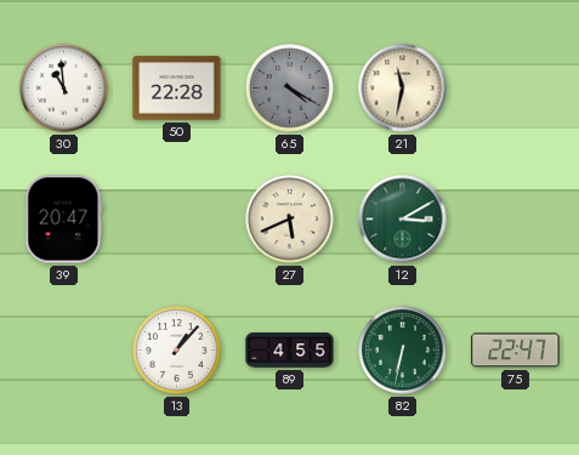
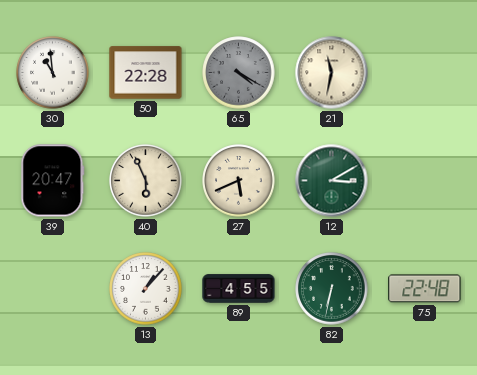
40: none -> 5:56
75: 22:47 -> 22:48
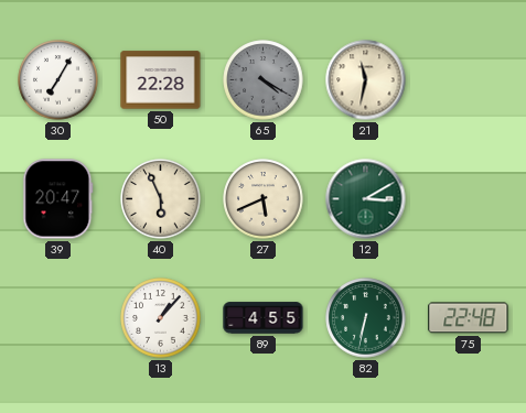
30: 10:59 -> 7:05
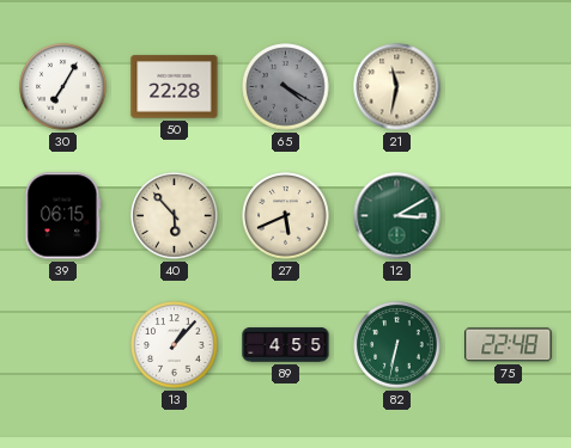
39: 20:47 -> 06:15
40: 5:56 -> 5:53
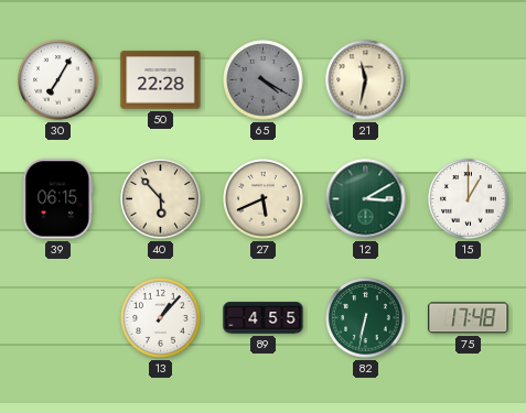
15: none -> 1:00
75: 22:48 -> 17:48
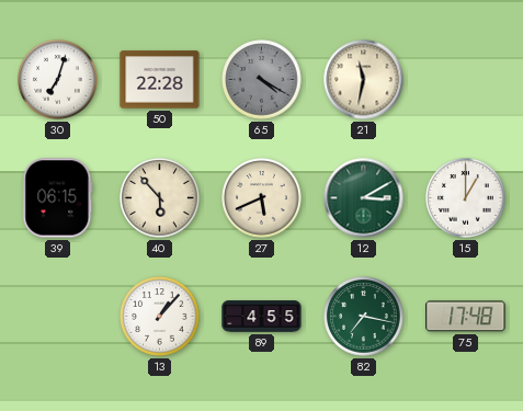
30: 7:05 -> 7:03
82: 6:32 -> 7:17
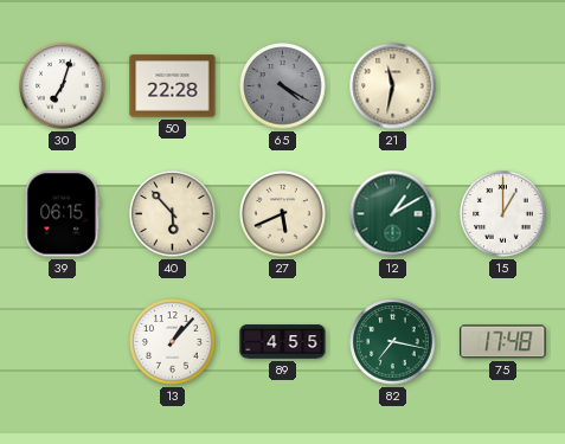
12: 3:10 -> 1:10
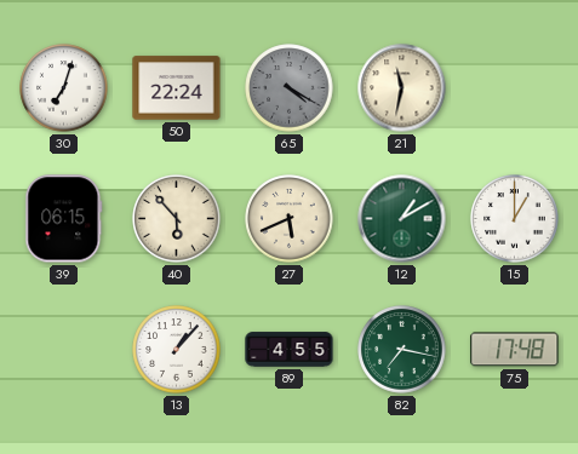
50: 22:28 -> 22:24
